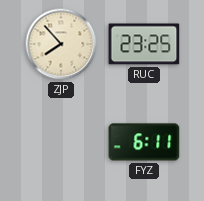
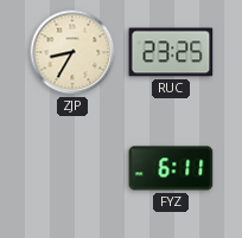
ZJP: 7:53 -> 8:35
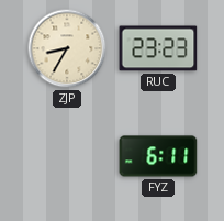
RUC: 23:25 -> 23:23
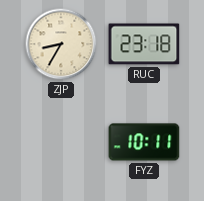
RUC: 23:23 -> 23:18
FYZ: 6:11 -> 10:11
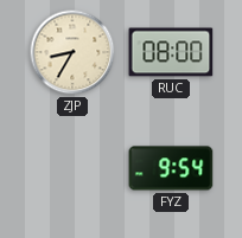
RUC: 23:18 -> 08:00
FYZ: 10:11 -> 9:54
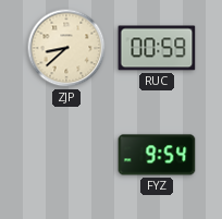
ZJP: 8:35 -> 8:38
RUC: 08:00 -> 00:59
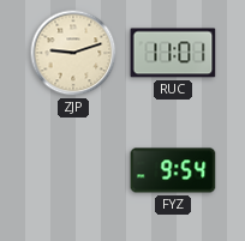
ZJP: 8:38 -> 9:12
RUC: 00:59 -> 11:01
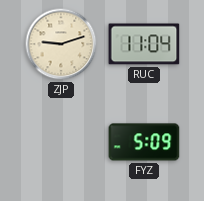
RUC: 11:01 -> 11:04
FYZ: 9:54 -> 5:09
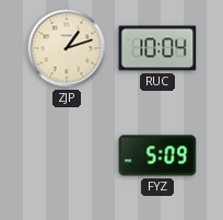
ZJP: 9:12 -> 1:12
RUC: 11:04 -> 10:04
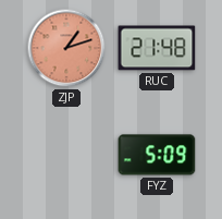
ZJP dial: cream -> salmon
RUC: 10:04 -> 21:48
